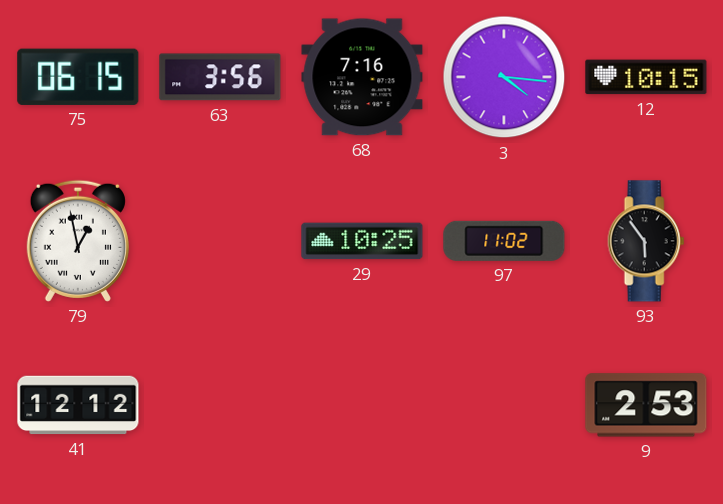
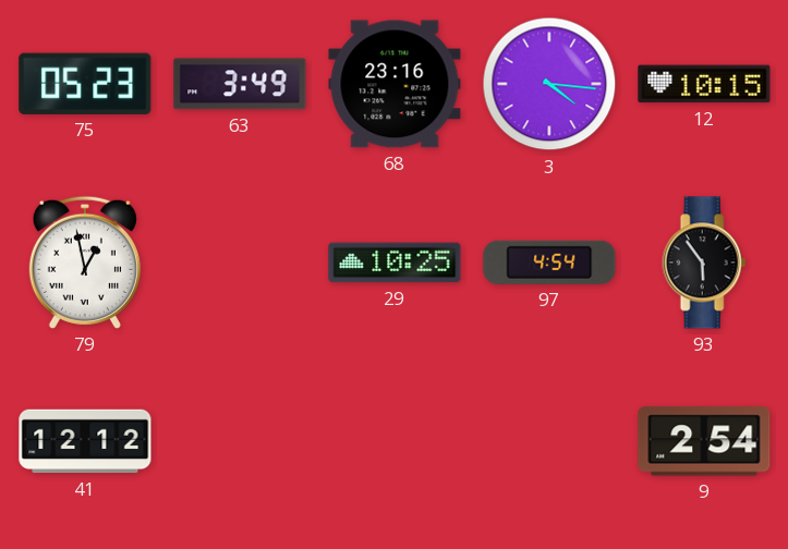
75: 06:15 -> 05:23
63: 3:56 -> 3:49
68: 7:16 -> 23:16
97: 11:02 -> 4:54
9: 2:53 -> 2:54
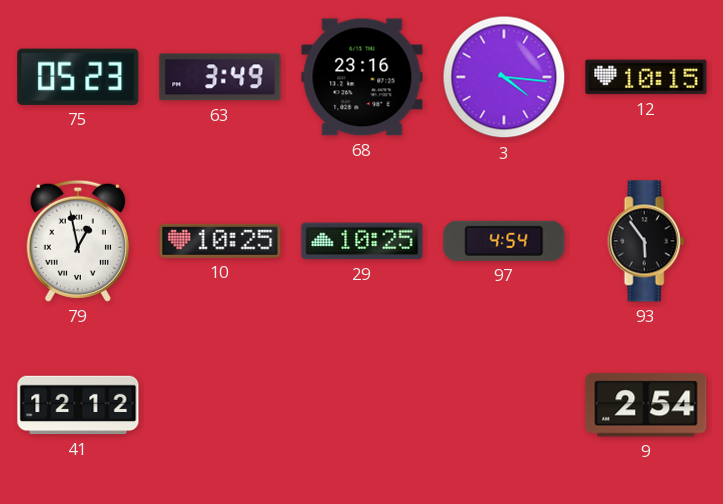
10: none -> 10:25
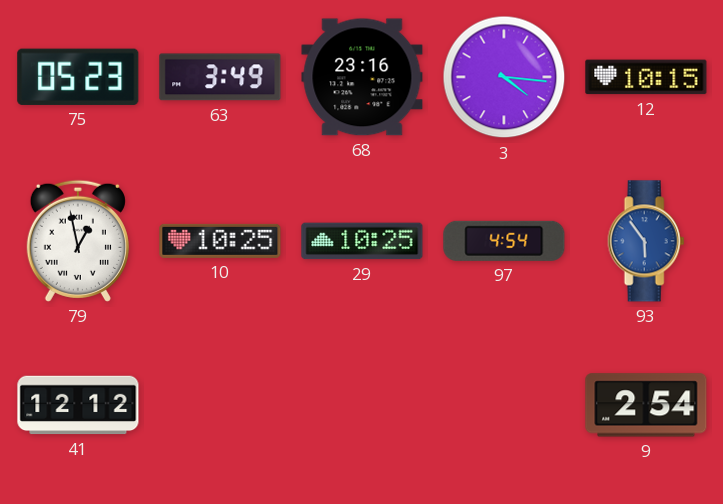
93 dial: black -> blue
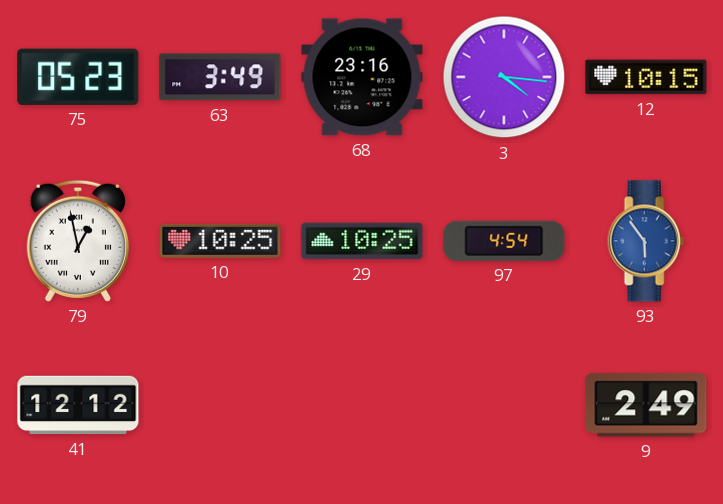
9: 2:54 -> 2:49
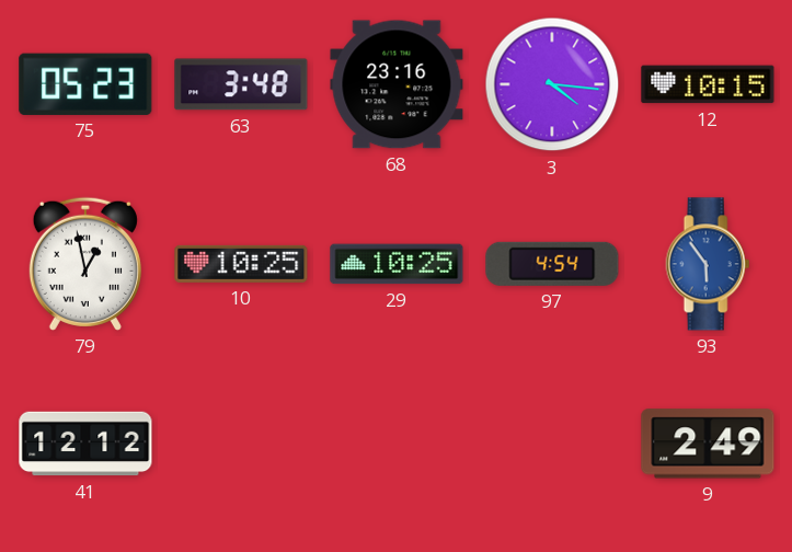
63: 3:49 -> 3:48
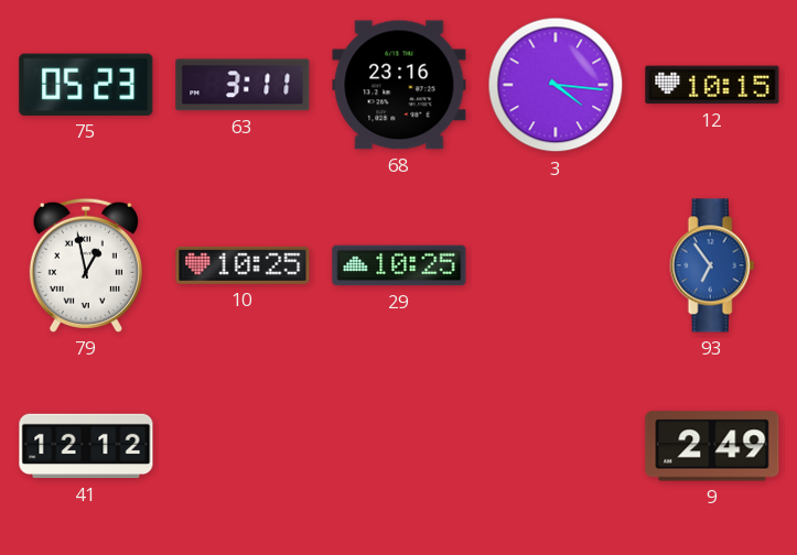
63: 3:48 -> 3:11
97: 4:54 -> none
93: 5:54 -> 6:54
